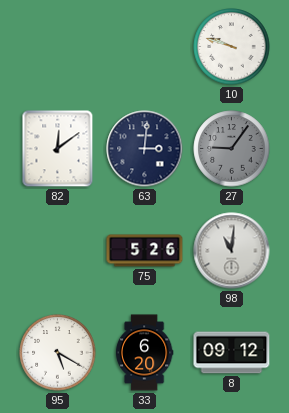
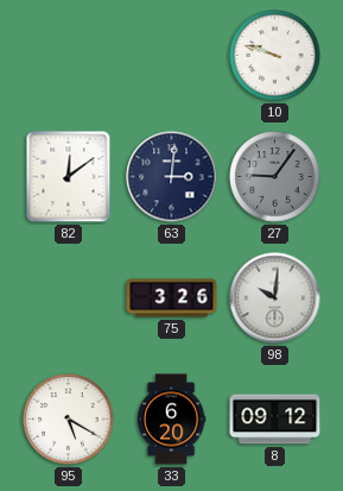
75: 5:26 -> 3:26
98: 11:01 -> 10:01
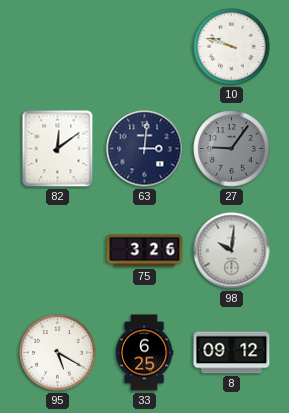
33: 6:20 -> 6:25
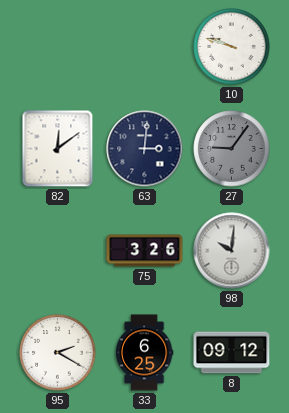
95: 5:20 -> 2:20
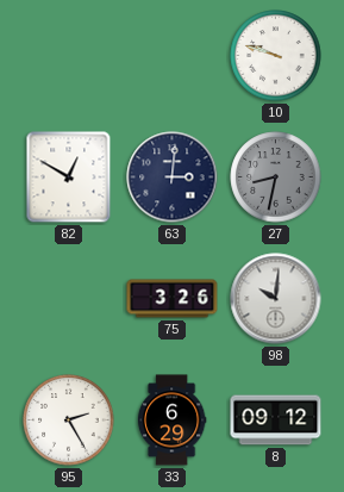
82: 12:09 -> 12:50
27: 9:06 -> 8:32
95: 2:20 -> 2:25
33: 6:25 -> 6:29
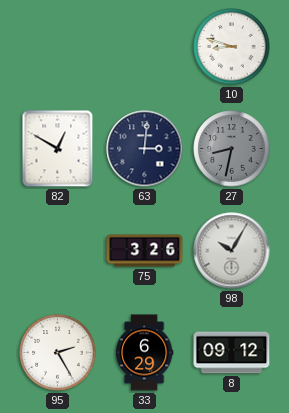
10: 9:48 -> 8:48
98: 10:01 -> 10:05
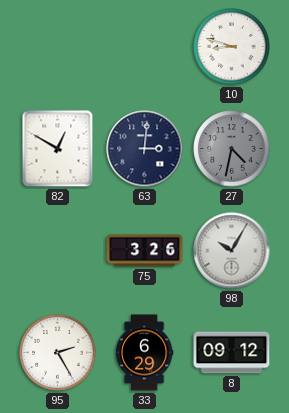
27: 8:32 -> 4:32
